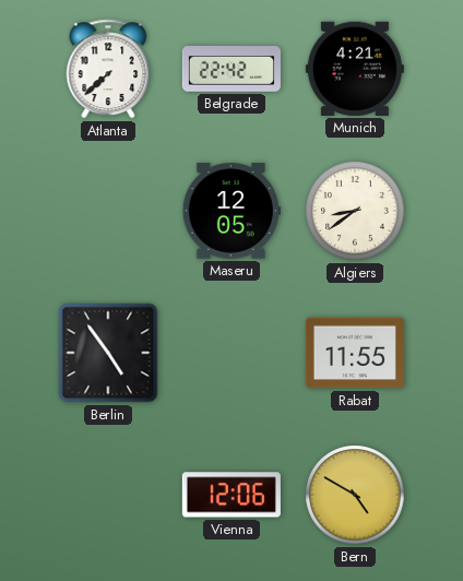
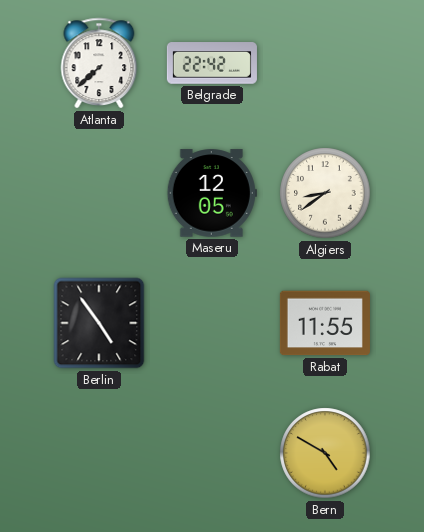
Munich: 4:21 -> none
Vienna: 12:06 -> none
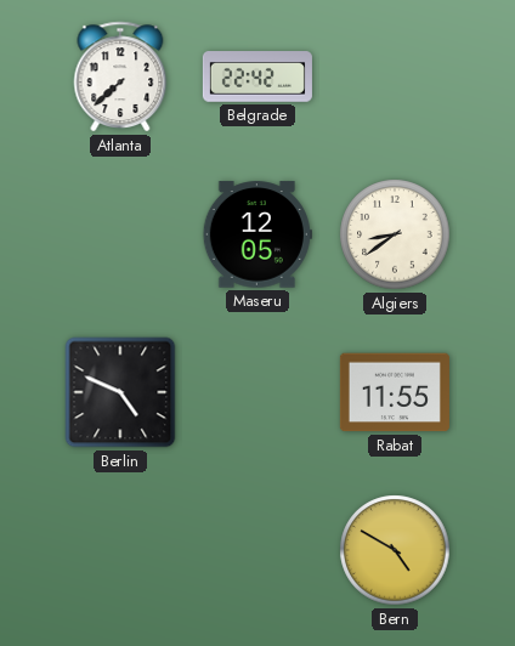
Berlin: 4:54 -> 4:49
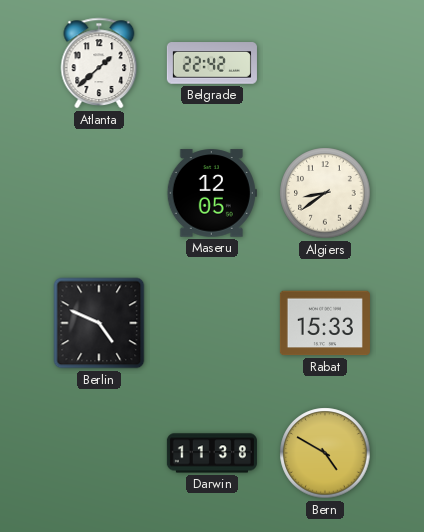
Atlanta: 7:38 -> 1:38
Rabat: 11:55 -> 15:33
Darwin: none -> 11:38
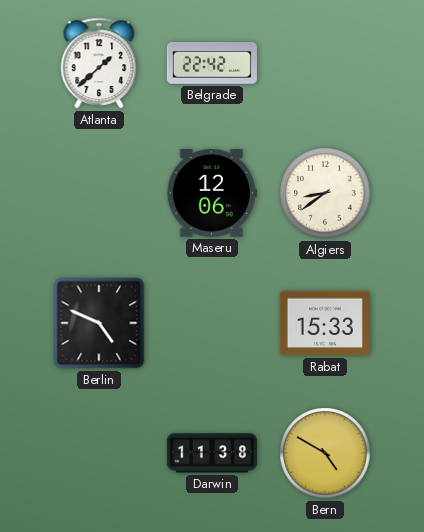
Maseru: 12:05 -> 12:06
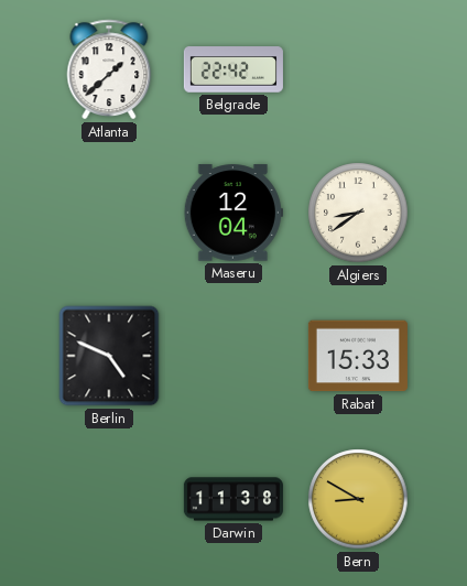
Maseru: 12:06 -> 12:04
Bern: 4:50 -> 8:50
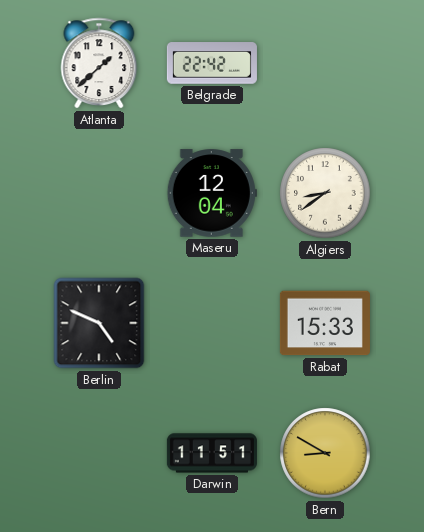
Darwin: 11:38 -> 11:51
